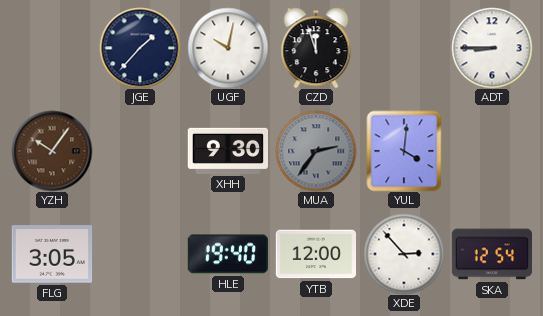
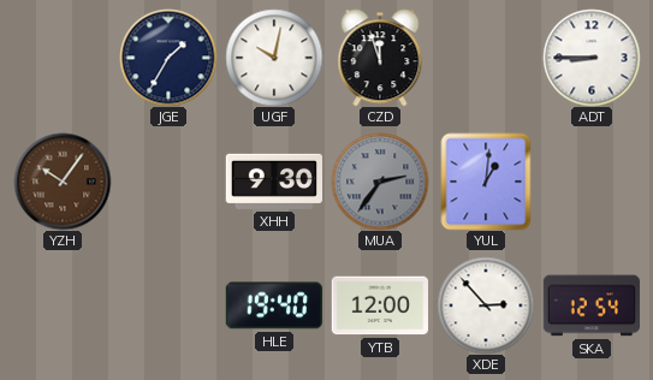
JGE: 1:37 -> 1:35
YUL: 4:01 -> 1:01
FLG: 3:05 -> none
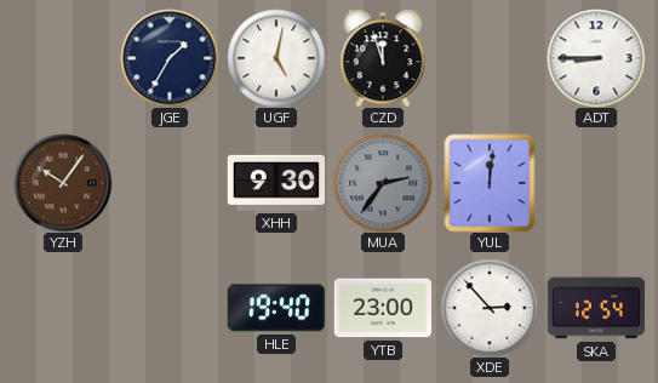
UGF: 10:02 -> 5:02
YUL: 1:01 -> 12:01
YTB: 12:00 -> 23:00
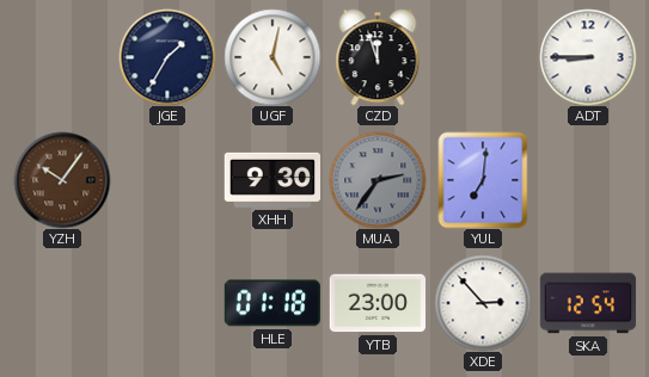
YUL: 12:01 -> 7:01
HLE: 19:40 -> 01:18
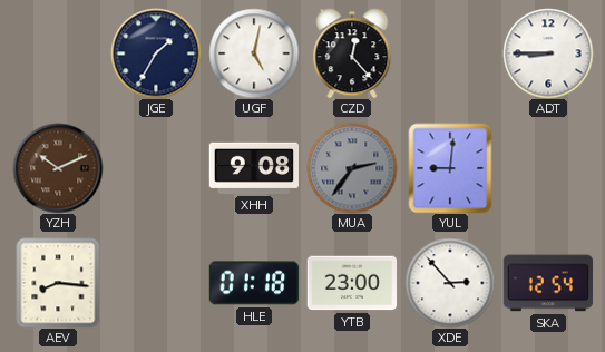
CZD: 11:57 -> 12:23
YZH: 10:06 -> 10:11
XHH: 9:30 -> 9:08
YUL: 7:01 -> 9:01
AEV: none -> 8:16
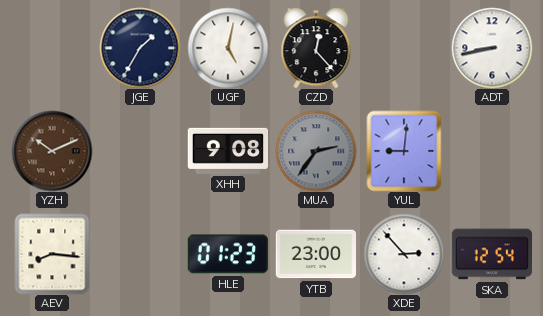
ADT: 8:45 -> 8:43
HLE: 01:18 -> 01:23
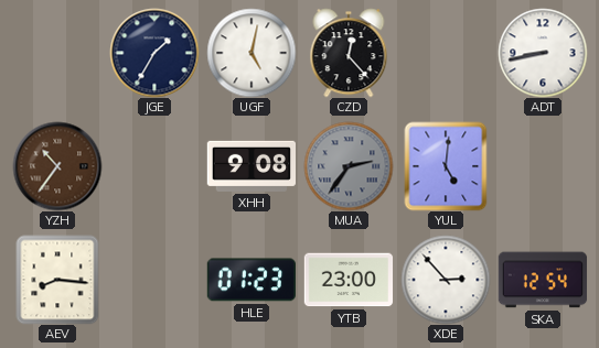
YZH: 10:11 -> 10:36
YUL: 9:01 -> 5:01
